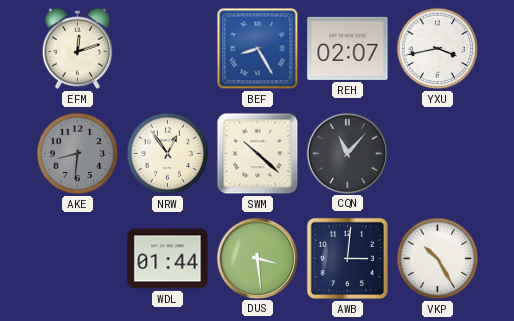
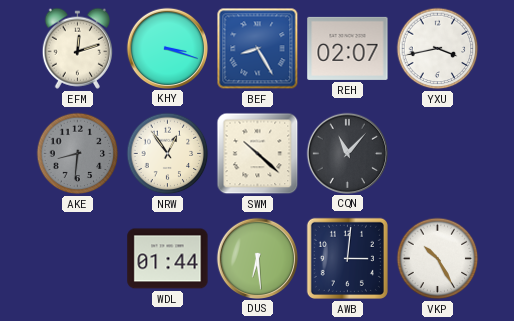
KHY: none -> 3:18
DUS: 3:29 -> 6:29
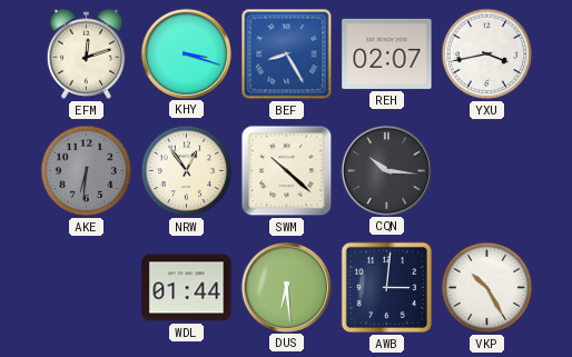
AKE: 8:31 -> 6:31
CQN: 11:07 -> 10:16
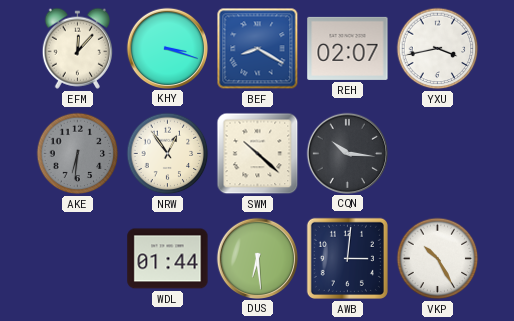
EFM: 12:12 -> 12:07
BEF: 8:25 -> 8:20
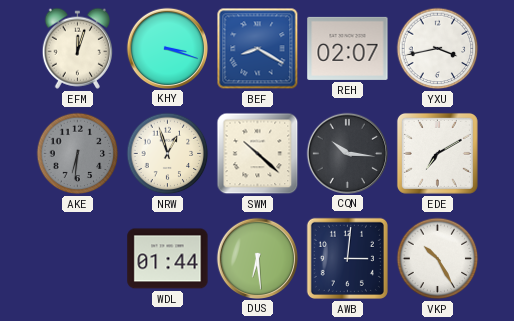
EFM: 12:07 -> 12:03
NRW: 12:54 -> 12:57
EDE: none -> 7:10
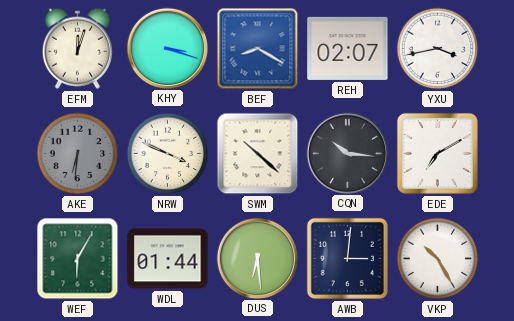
NRW: 12:57 -> 3:49
WEF: none -> 6:05
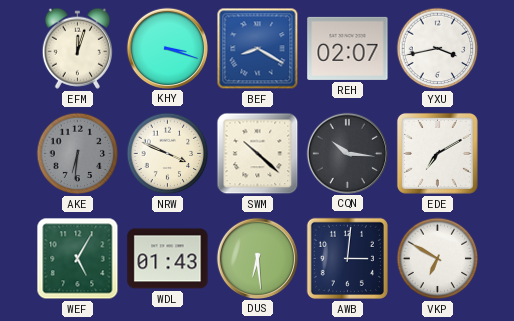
WEF: 6:05 -> 5:05
WDL: 01:44 -> 01:43
VKP: 10:25 -> 6:50
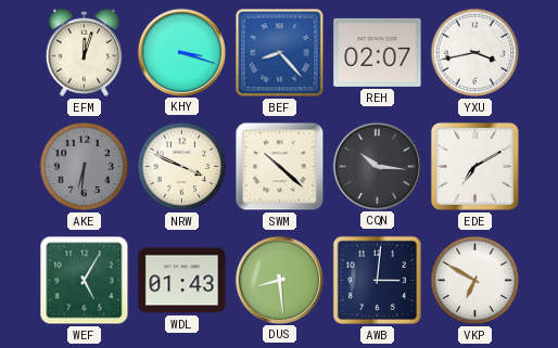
BEF: 8:20 -> 8:23
DUS: 6:29 -> 8:29
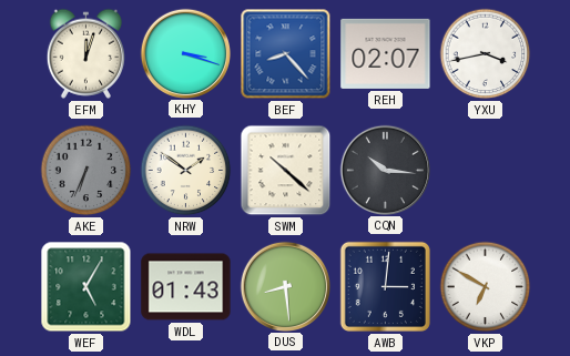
AKE: 6:31 -> 6:34
NRW: 3:49 -> 1:51
EDE: 7:10 -> none
